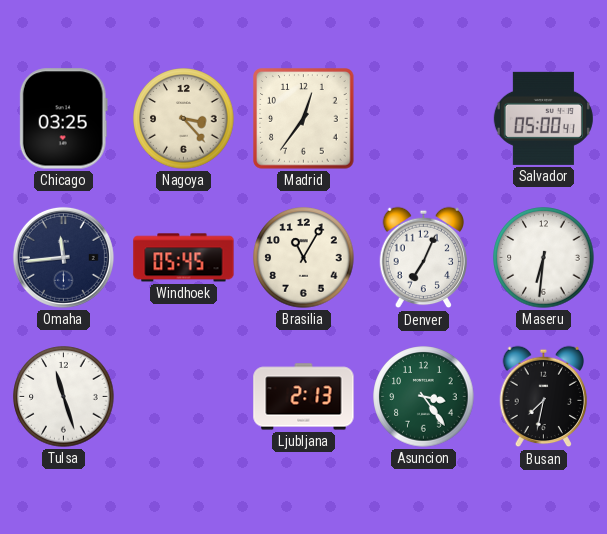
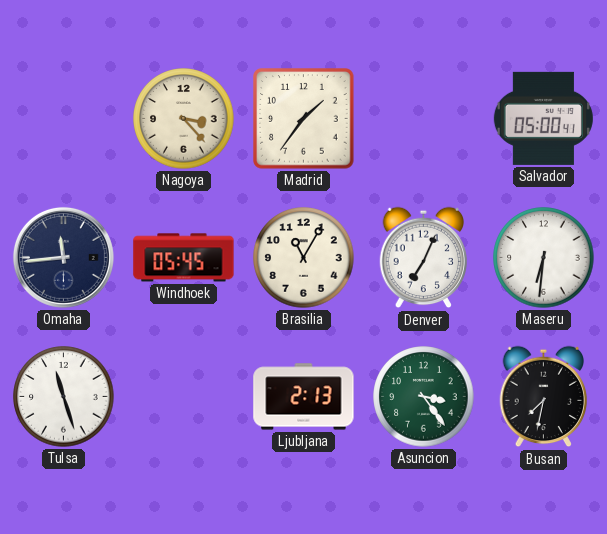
Chicago: 03:25 -> none
Madrid: 12:36 -> 1:36
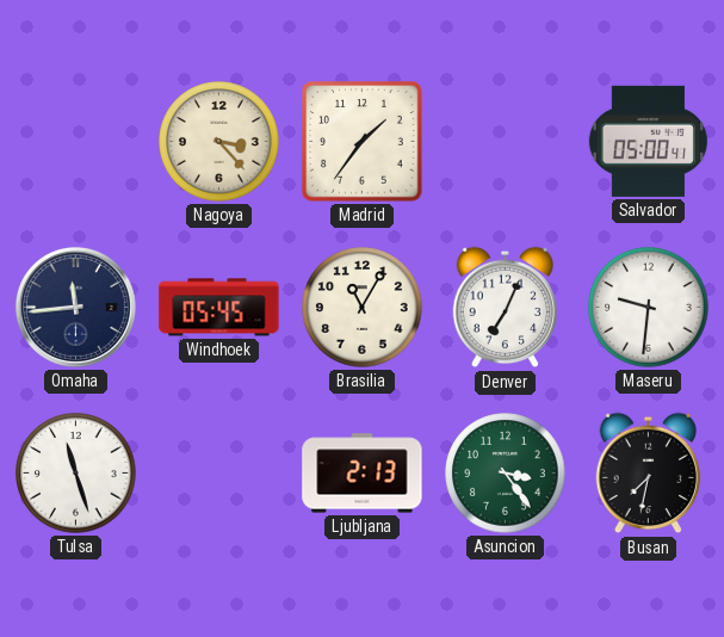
Maseru: 6:31 -> 9:31
